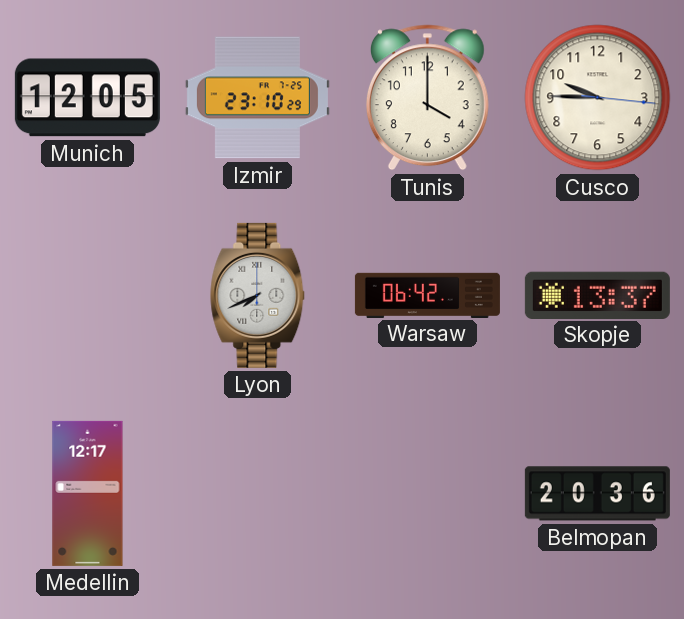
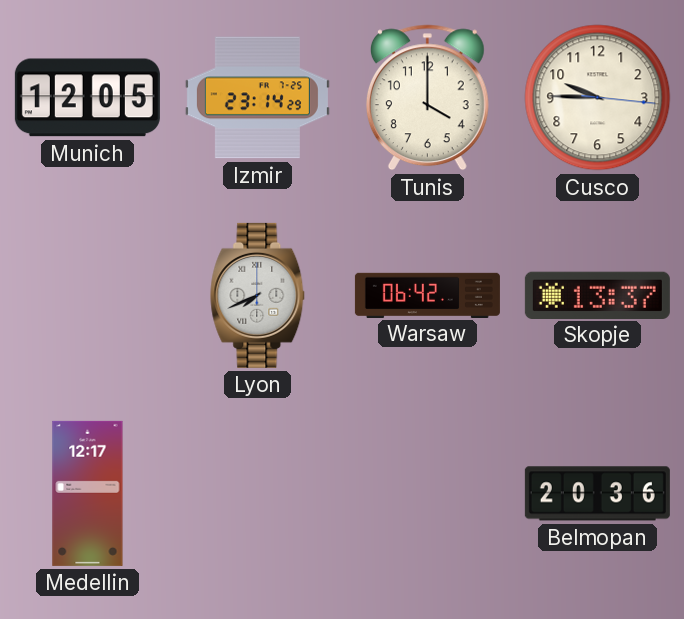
Izmir: 23:10 -> 23:14
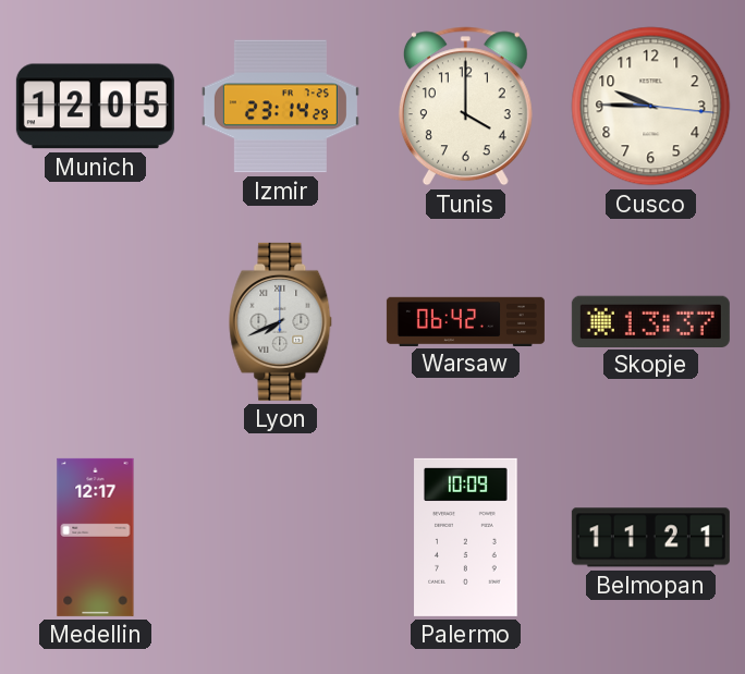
Palermo: none -> 10:09
Belmopan: 20:36 -> 11:21
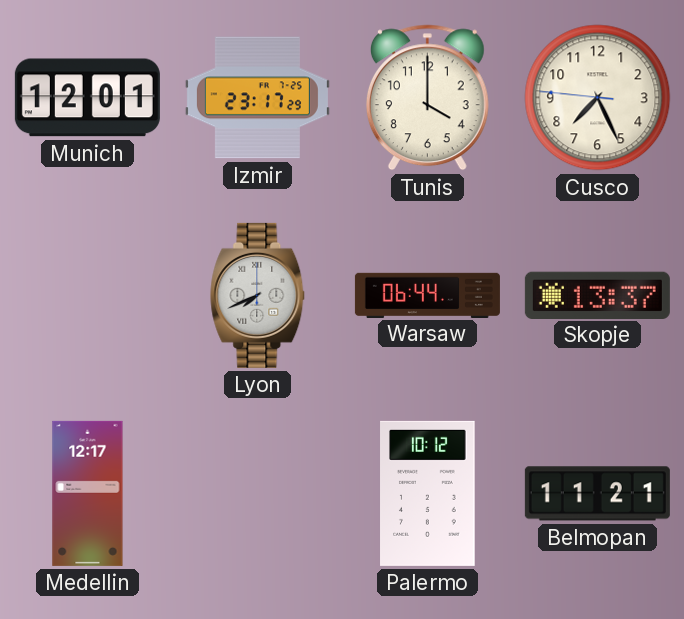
Munich: 12:05 -> 12:01
Izmir: 23:14 -> 23:17
Cusco: 9:45 -> 7:25
Warsaw: 06:42 -> 06:44
Palermo: 10:09 -> 10:12
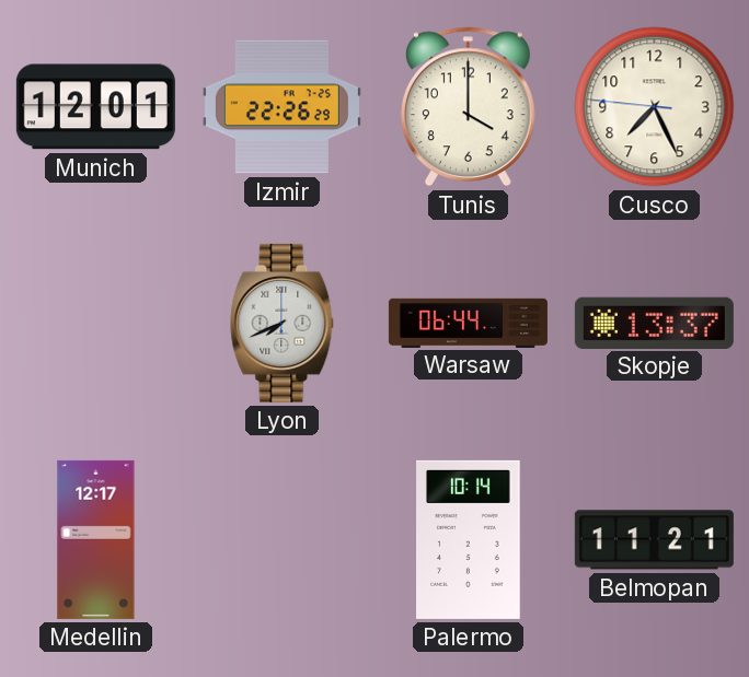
Izmir: 23:17 -> 22:26
Palermo: 10:12 -> 10:14
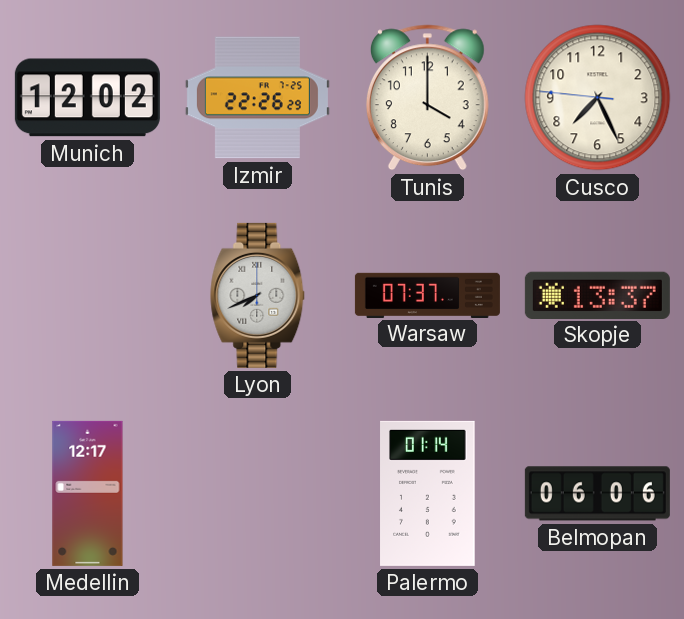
Munich: 12:01 -> 12:02
Warsaw: 06:44 -> 07:37
Palermo: 10:14 -> 01:14
Belmopan: 11:21 -> 06:06
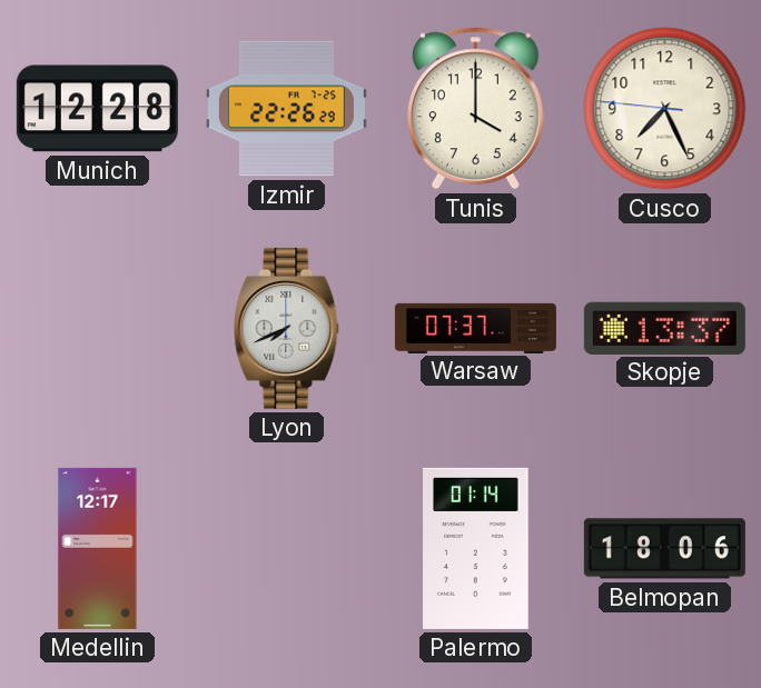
Munich: 12:02 -> 12:28
Belmopan: 06:06 -> 18:06
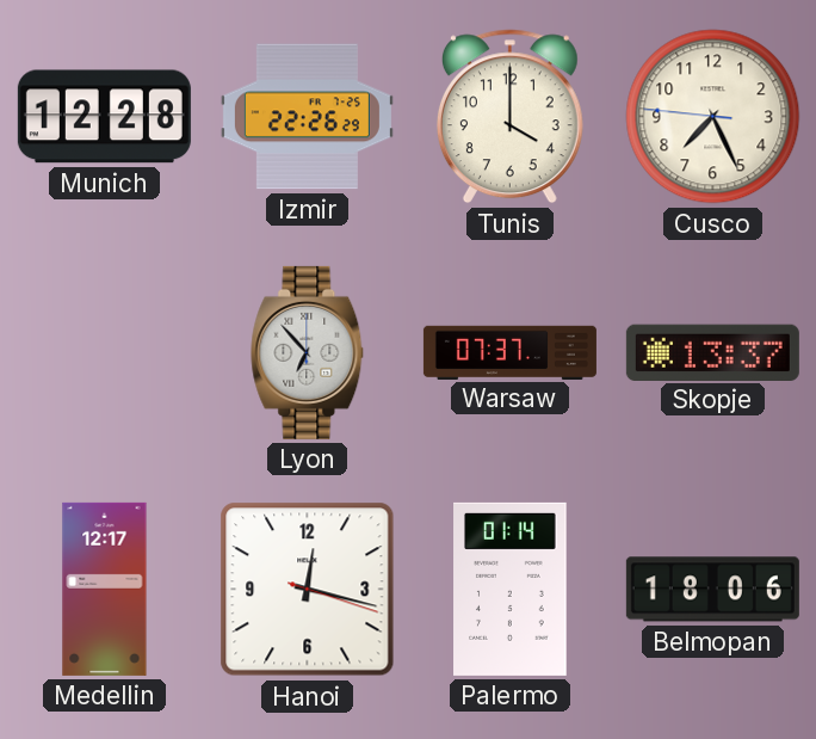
Lyon: 7:41 -> 6:53
Hanoi: none -> 12:17
